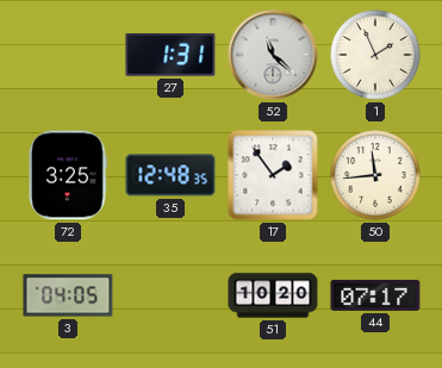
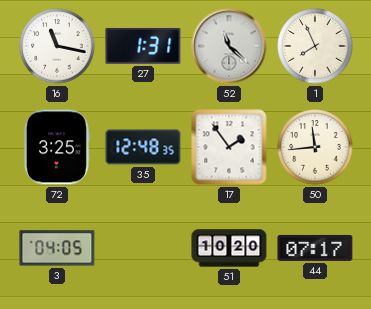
16: none -> 11:17
1: 1:56 -> 7:56
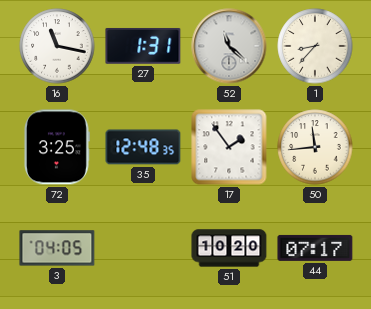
1: 7:56 -> 8:37
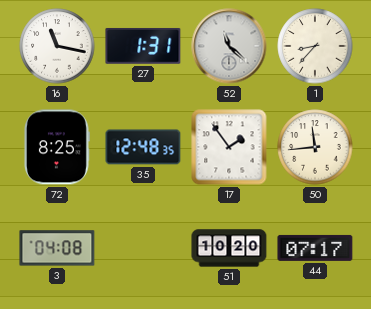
72: 3:25 -> 8:25
3: 04:05 -> 04:08
